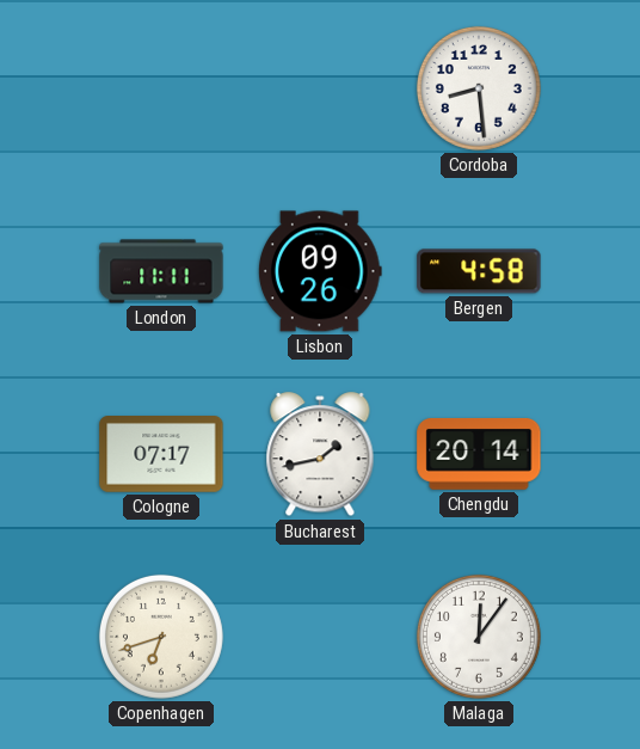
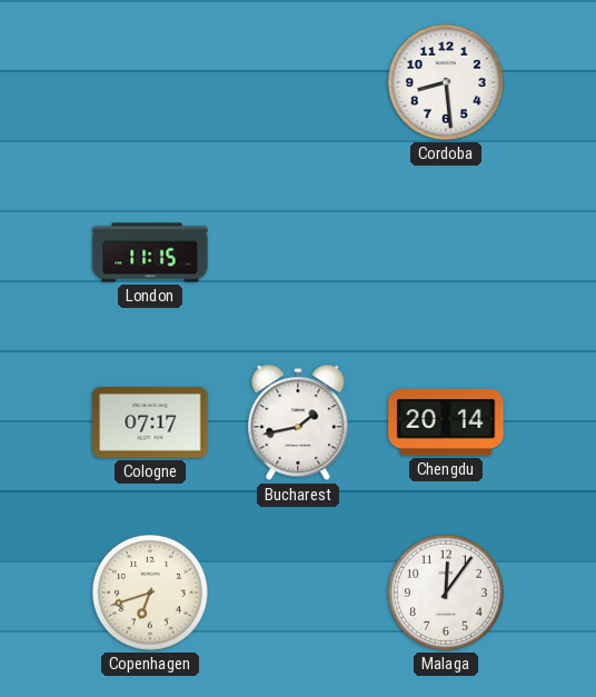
London: 11:11 -> 11:15
Lisbon: 09:26 -> none
Bergen: 4:58 -> none
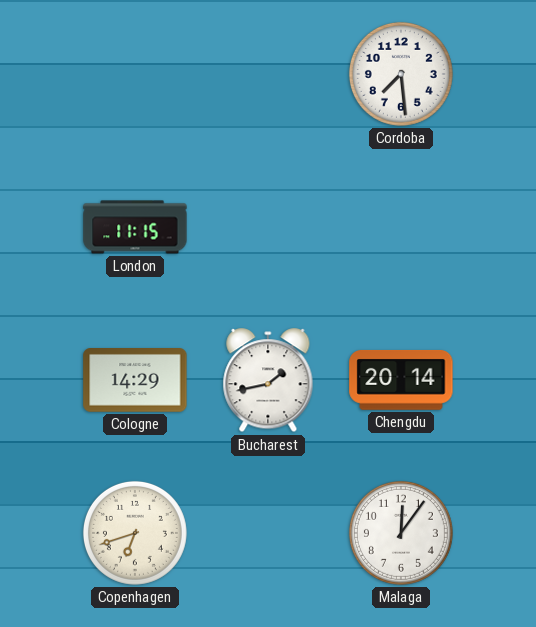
Cordoba: 8:29 -> 7:29
Cologne: 07:17 -> 14:29
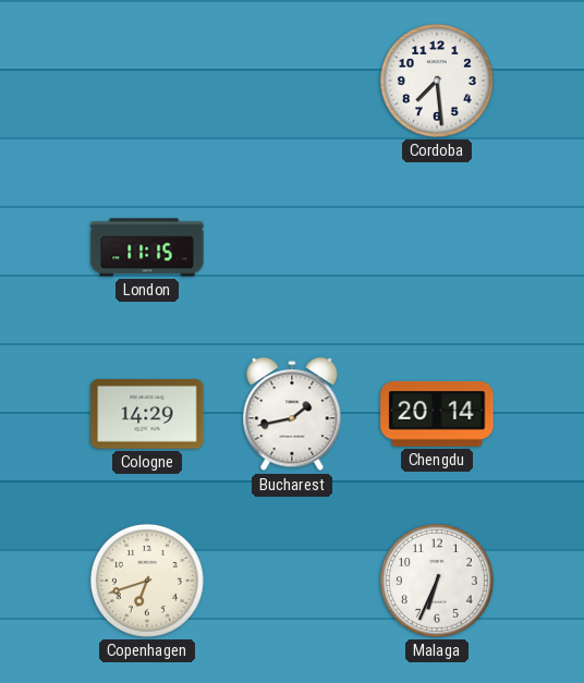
Malaga: 12:06 -> 6:34
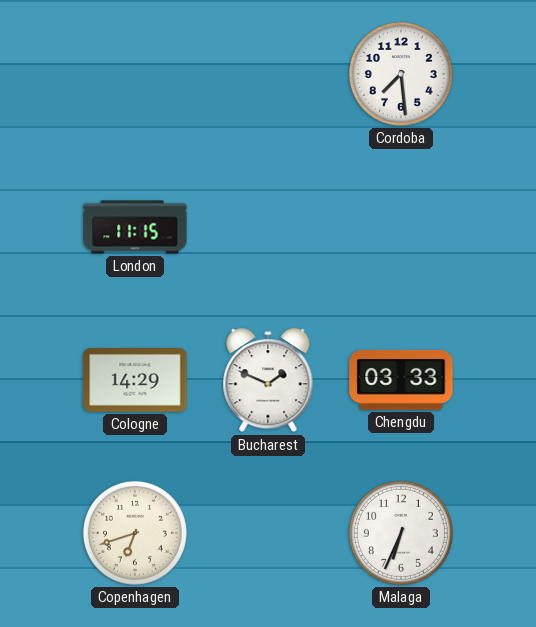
Bucharest: 1:43 -> 1:49
Chengdu: 20:14 -> 03:33
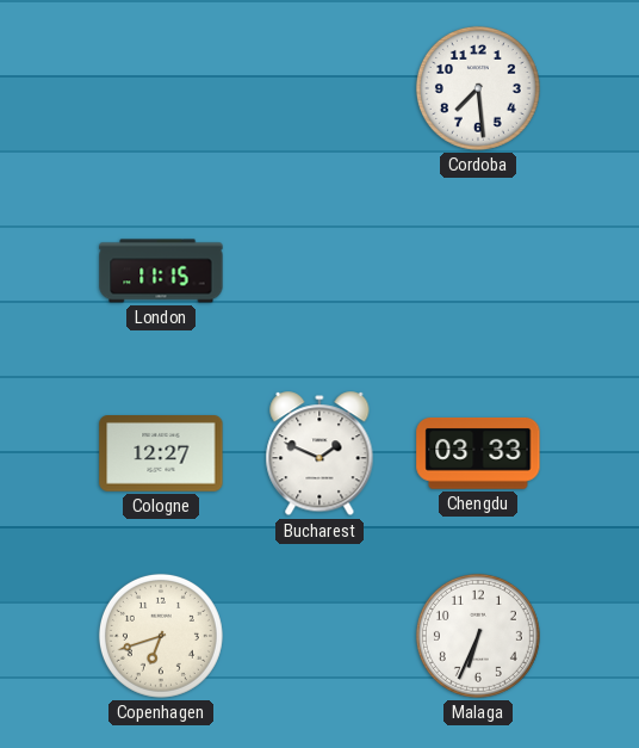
Cologne: 14:29 -> 12:27
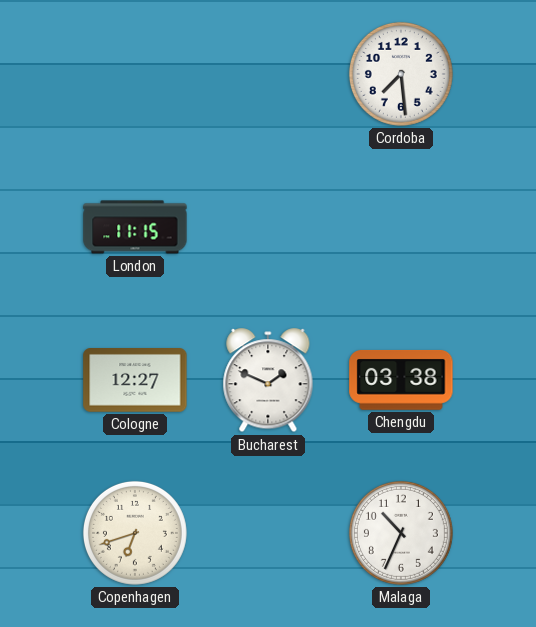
Chengdu: 03:33 -> 03:38
Malaga: 6:34 -> 10:34
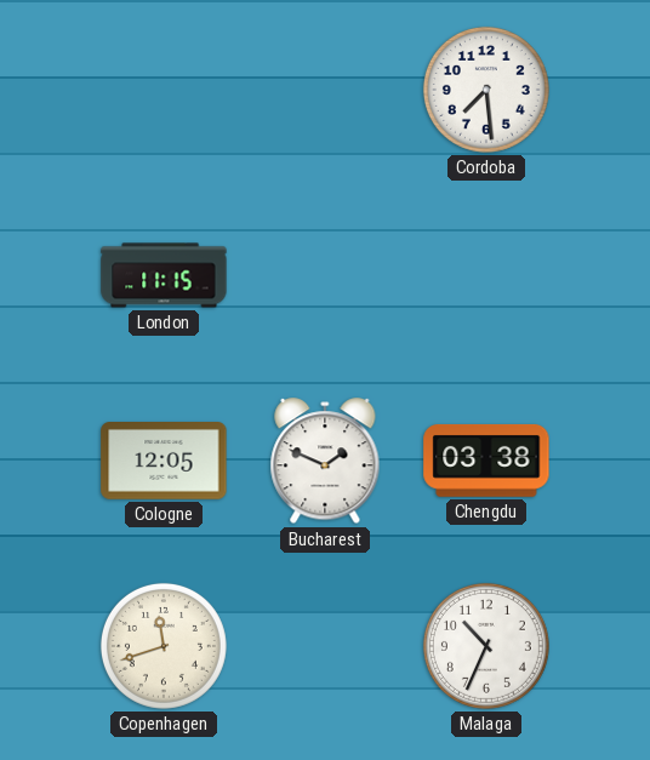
Cologne: 12:27 -> 12:05
Copenhagen: 6:42 -> 11:42
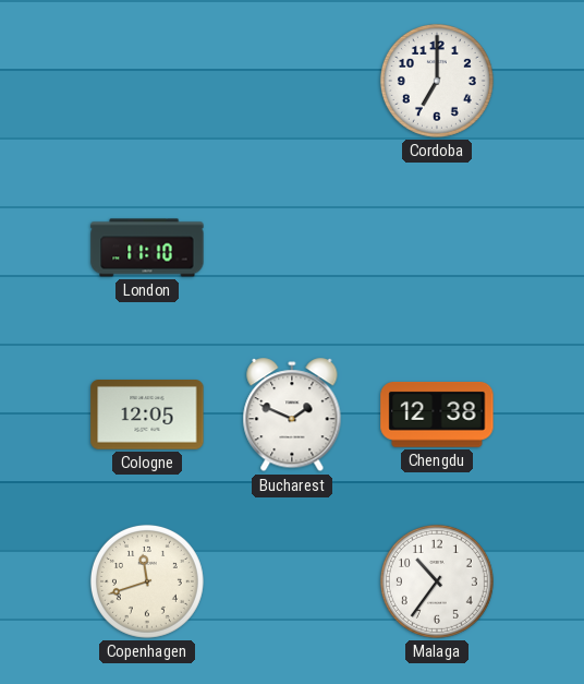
Cordoba: 7:29 -> 7:00
London: 11:15 -> 11:10
Chengdu: 03:38 -> 12:38
Malaga: 10:34 -> 10:36
